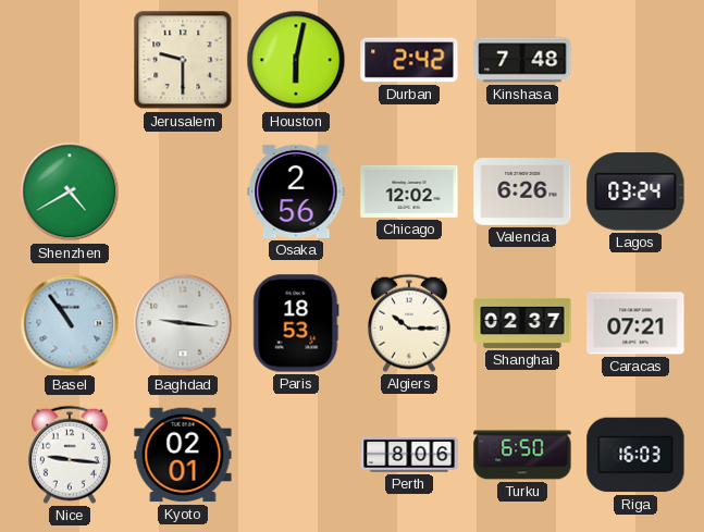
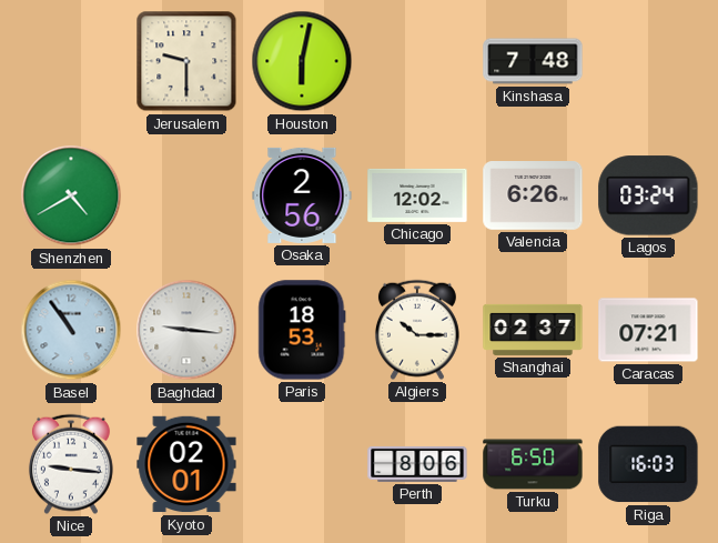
Durban: 2:42 -> none
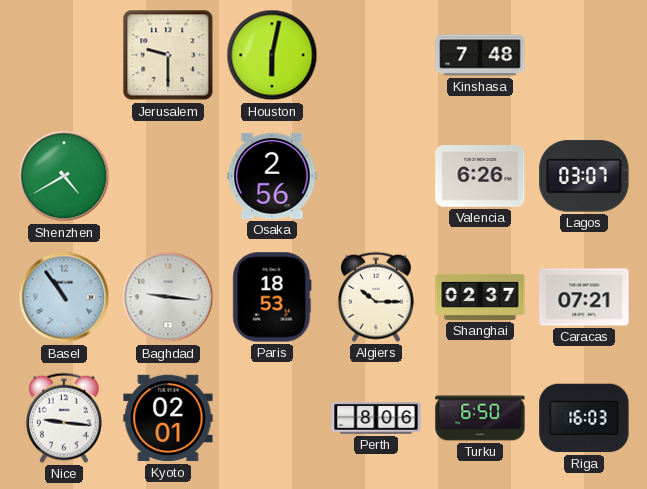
Chicago: 12:02 -> none
Lagos: 03:24 -> 03:07
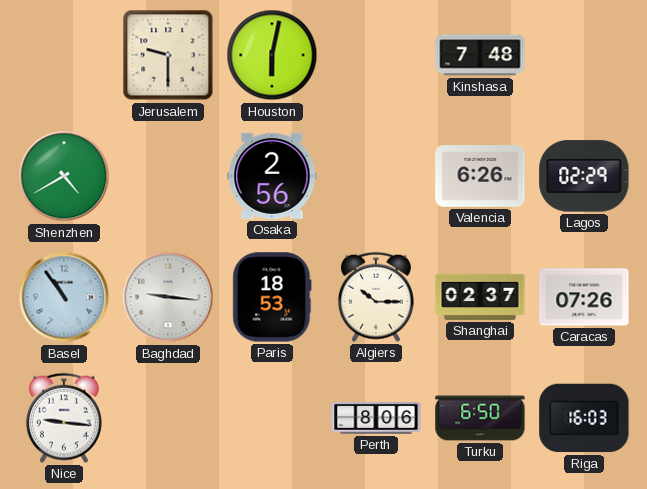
Lagos: 03:07 -> 02:29
Caracas: 07:21 -> 07:26
Kyoto: 02:01 -> none
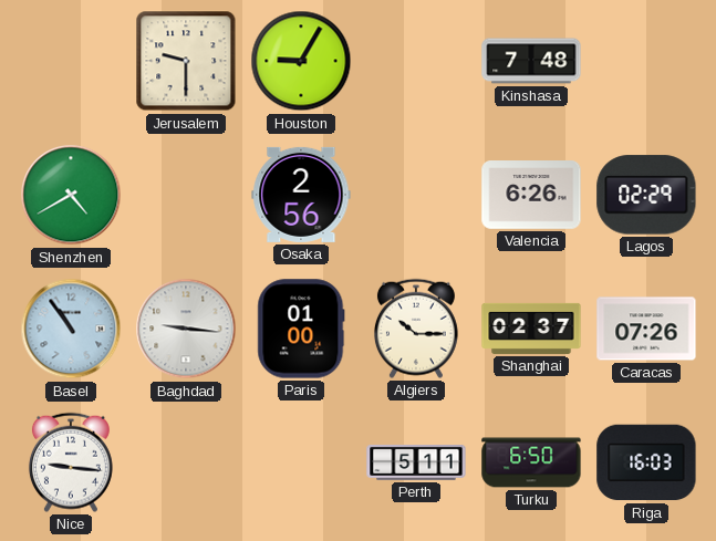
Houston: 6:02 -> 9:05
Paris: 18:53 -> 01:00
Perth: 8:06 -> 5:11
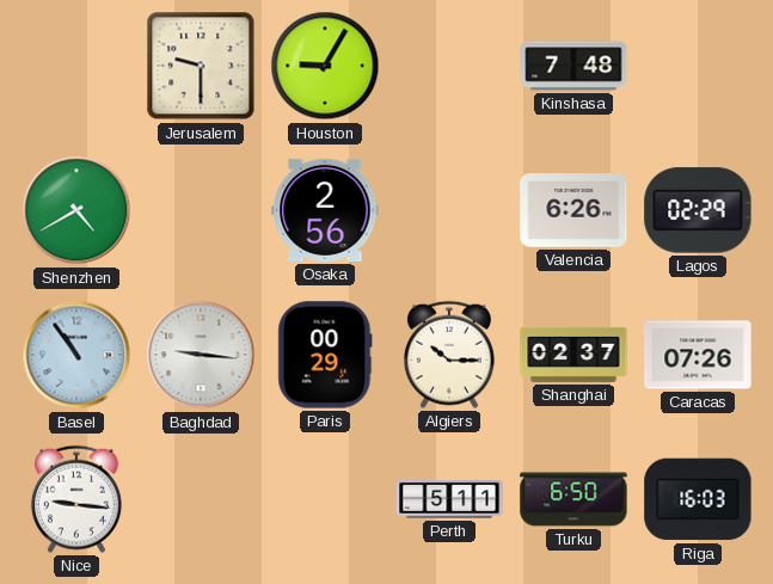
Paris: 01:00 -> 00:29
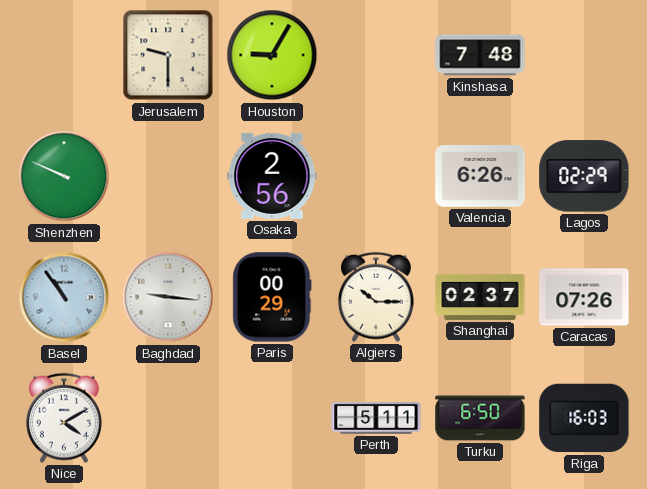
Shenzhen: 4:40 -> 9:49
Nice: 9:16 -> 4:10
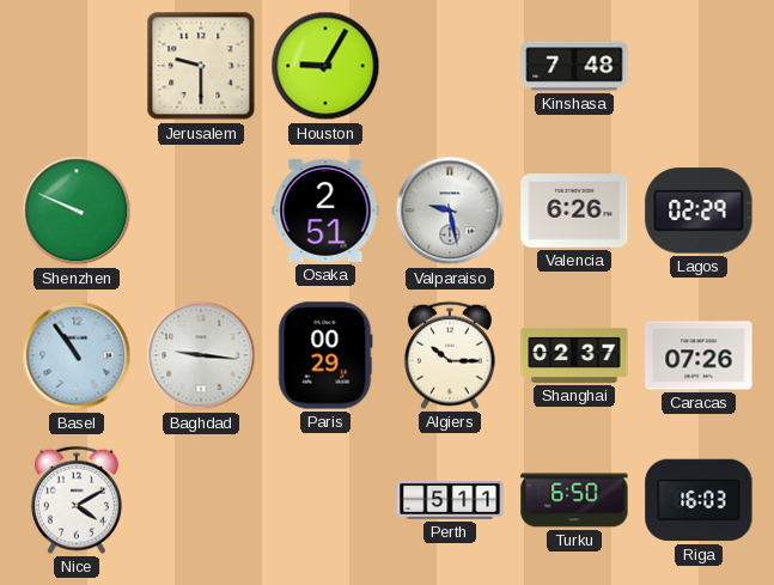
Osaka: 2:56 -> 2:51
Valparaiso: none -> 9:28
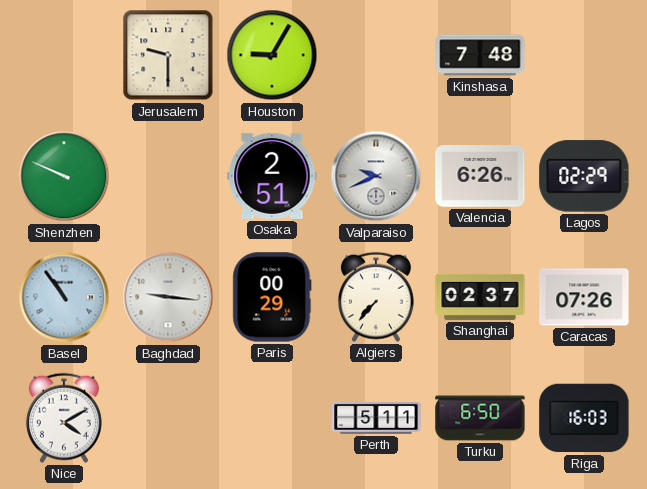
Valparaiso: 9:28 -> 9:41
Algiers: 10:15 -> 7:37
